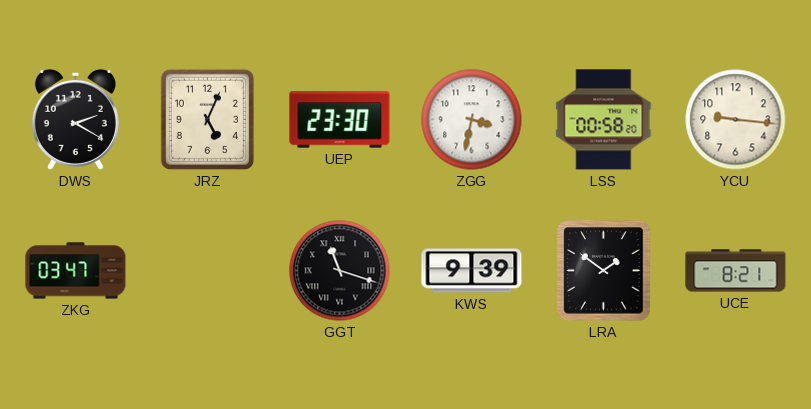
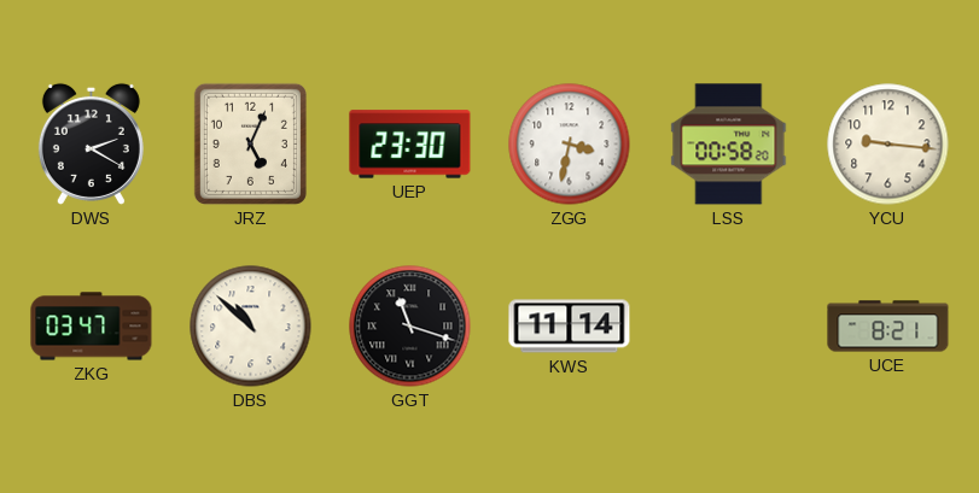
DBS: none -> 10:52
KWS: 9:39 -> 11:14
LRA: 1:51 -> none
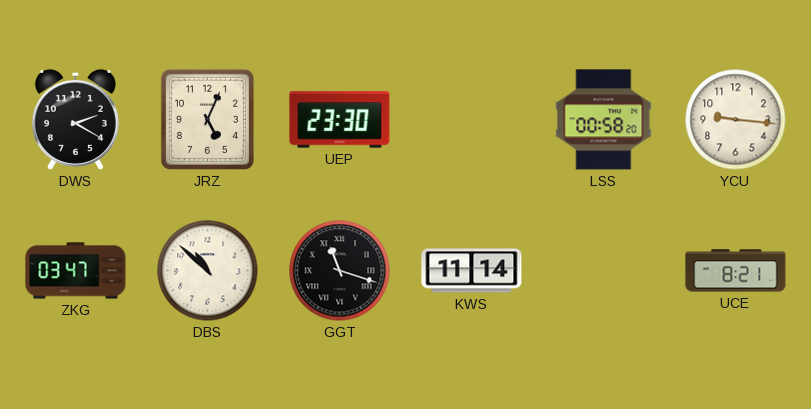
ZGG: 3:32 -> none
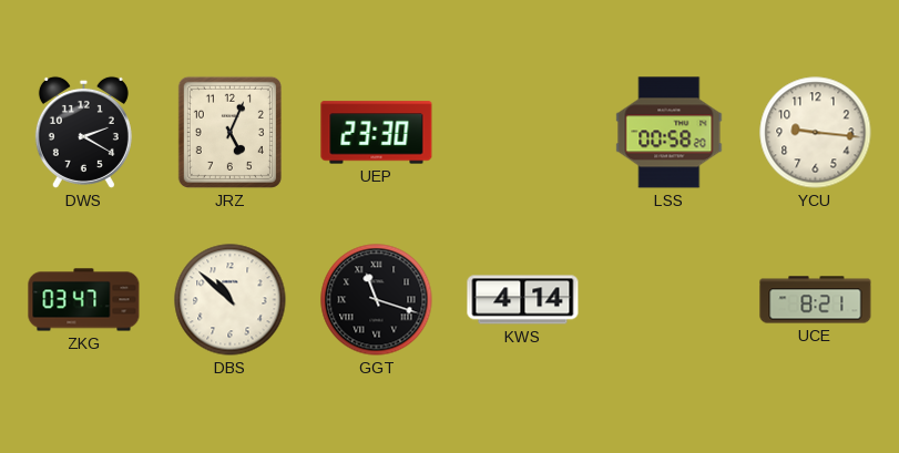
KWS: 11:14 -> 4:14
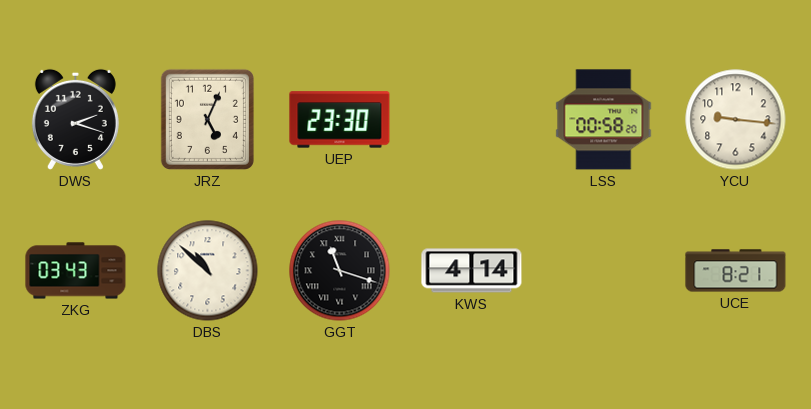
DWS: 2:20 -> 2:18
ZKG: 03:47 -> 03:43
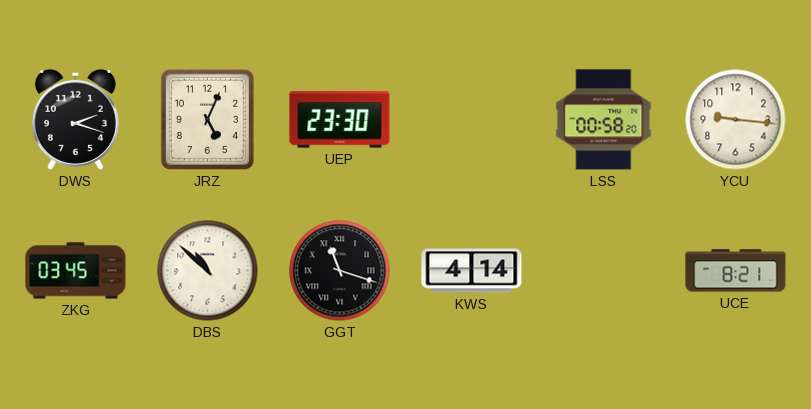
ZKG: 03:43 -> 03:45
